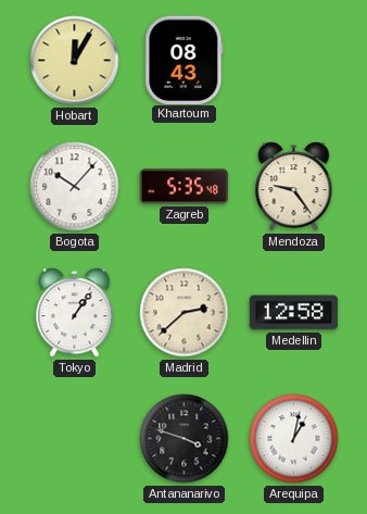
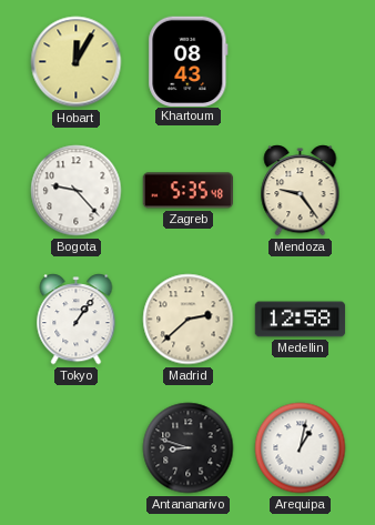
Bogota: 10:07 -> 9:23
Antananarivo: 3:48 -> 8:48
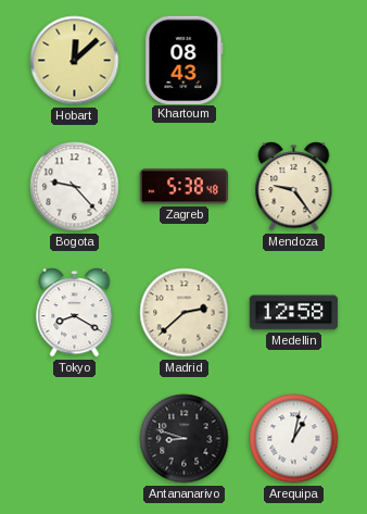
Hobart: 12:05 -> 12:08
Zagreb: 5:35 -> 5:38
Tokyo: 1:06 -> 8:20
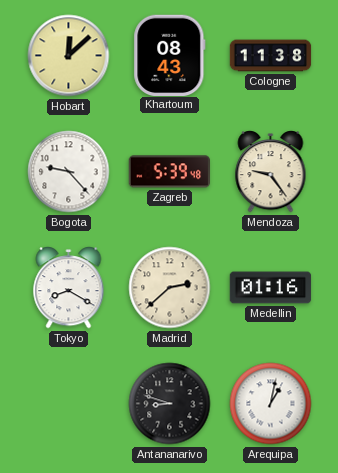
Cologne: none -> 11:38
Zagreb: 5:38 -> 5:39
Medellin: 12:58 -> 01:16
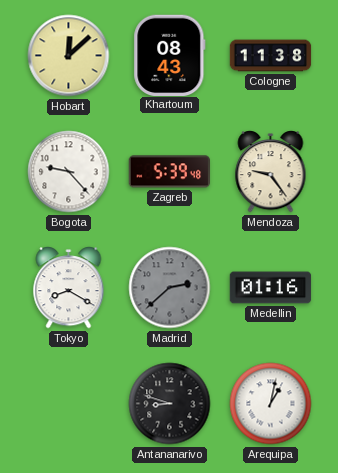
Madrid dial: cream -> grey
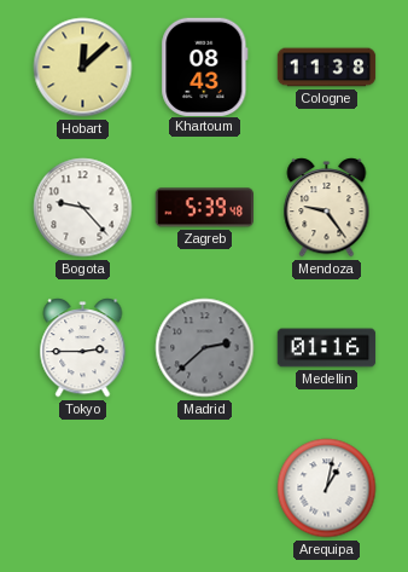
Tokyo: 8:20 -> 2:45
Antananarivo: 8:48 -> none
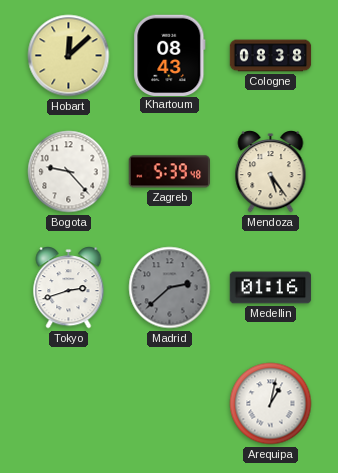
Cologne: 11:38 -> 08:38
Mendoza: 9:24 -> 5:24
Tokyo: 2:45 -> 2:42
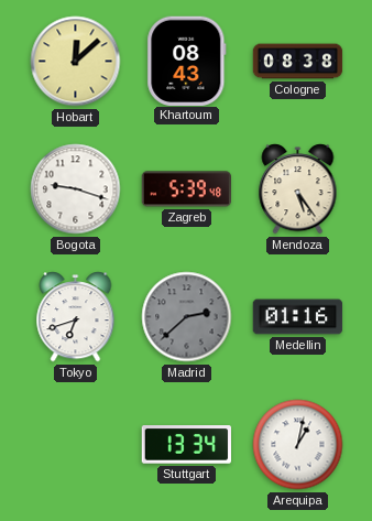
Bogota: 9:23 -> 9:18
Tokyo: 2:42 -> 6:42
Stuttgart: none -> 13:34
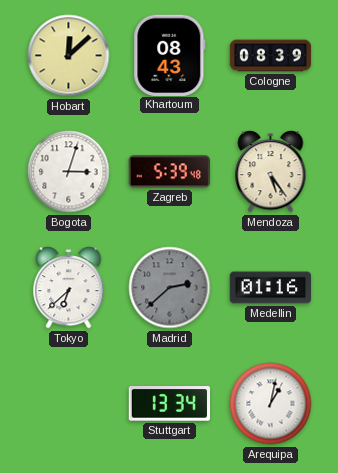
Cologne: 08:38 -> 08:39
Bogota: 9:18 -> 3:03
Tokyo: 6:42 -> 6:38
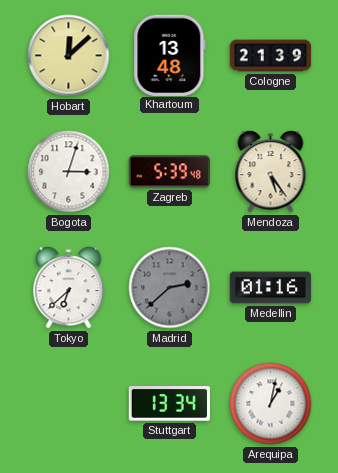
Khartoum: 08:43 -> 13:48
Cologne: 08:39 -> 21:39
